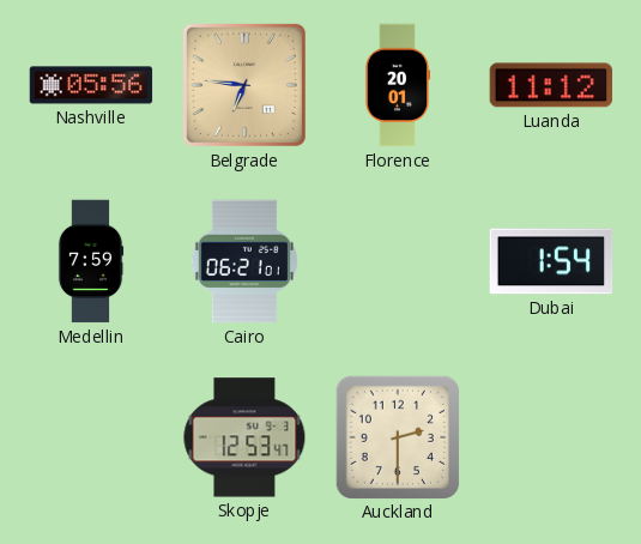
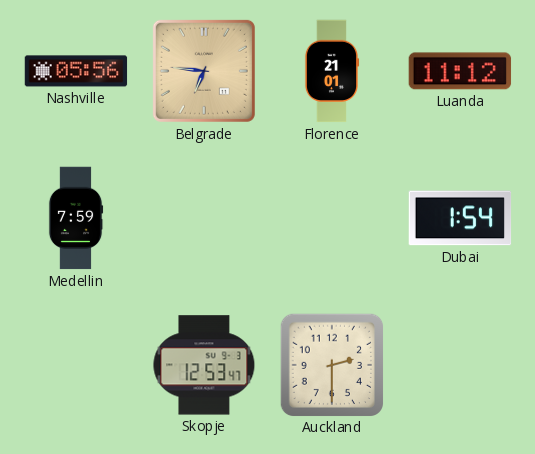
Florence: 20:01 -> 21:01
Cairo: 06:21 -> none
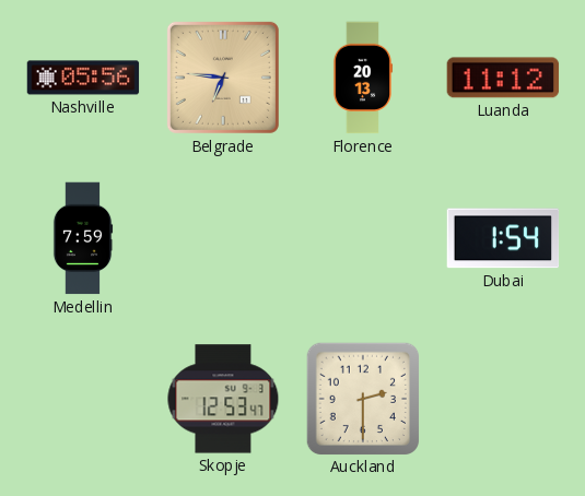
Florence: 21:01 -> 20:13
